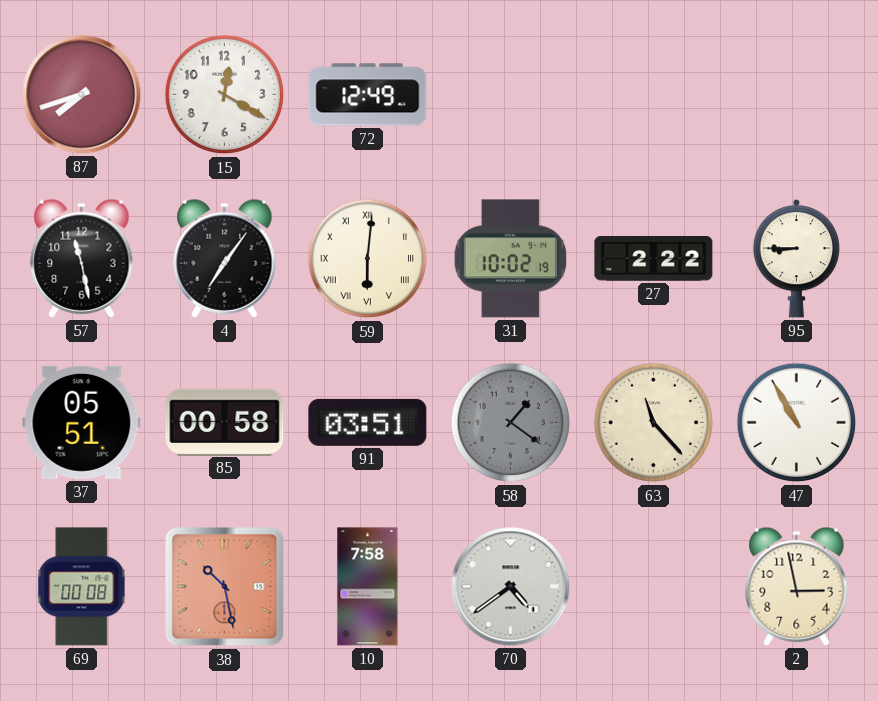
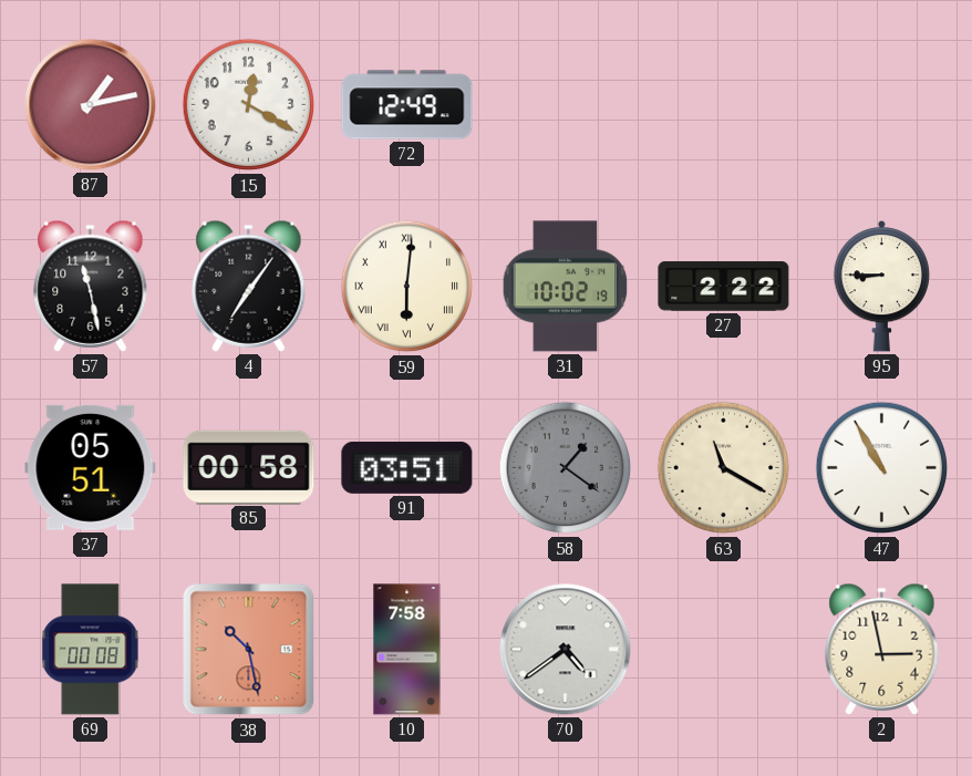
87: 7:42 -> 1:13
63: 11:23 -> 11:20
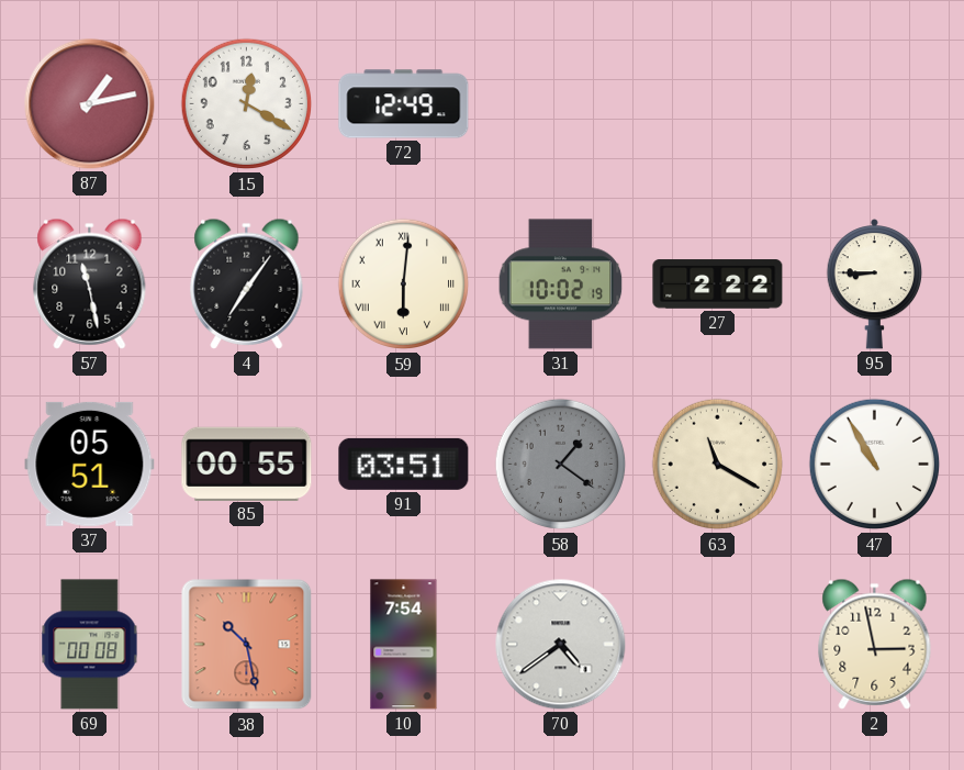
85: 00:58 -> 00:55
10: 7:58 -> 7:54
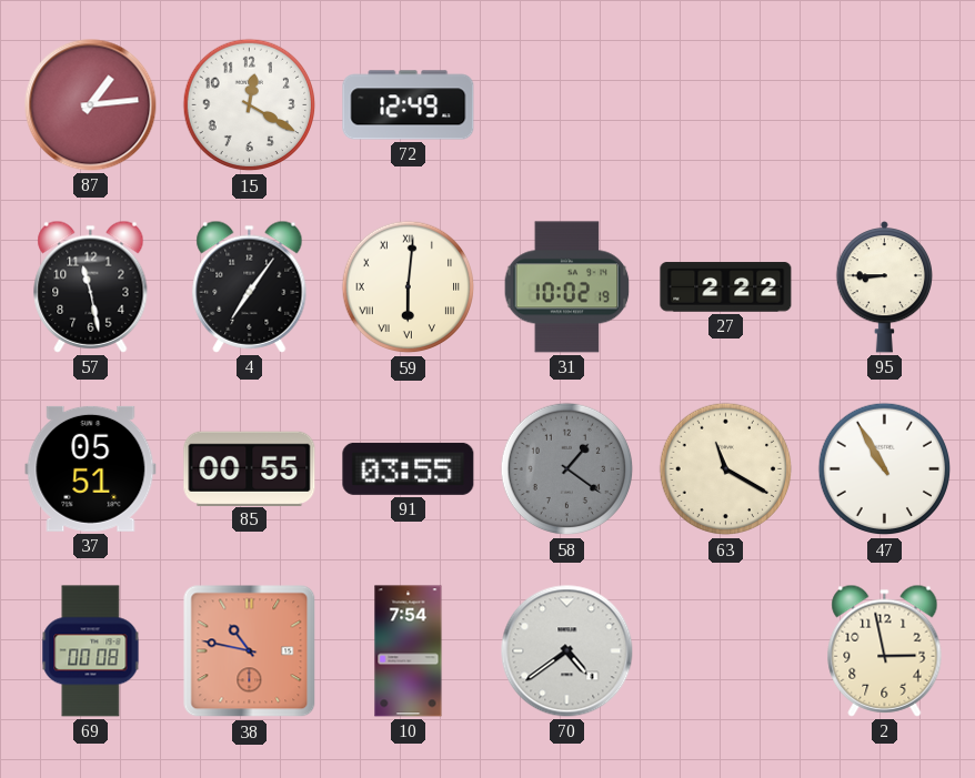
87: 1:13 -> 1:14
91: 03:51 -> 03:55
38: 10:28 -> 10:47
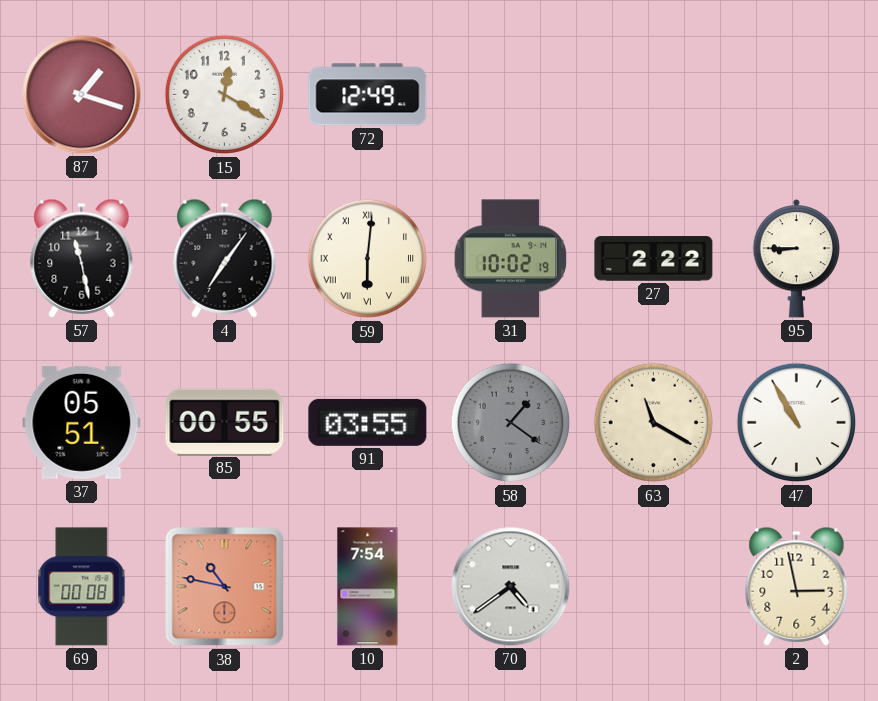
87: 1:14 -> 1:18
